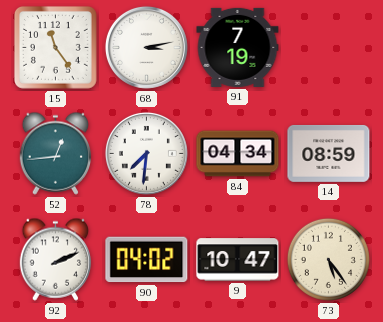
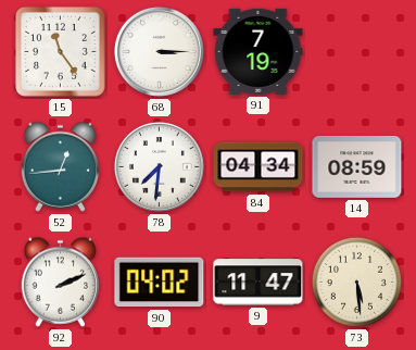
68: 3:13 -> 3:15
9: 10:47 -> 11:47
73: 5:24 -> 5:29
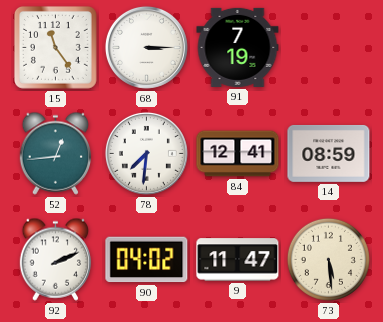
84: 04:34 -> 12:41
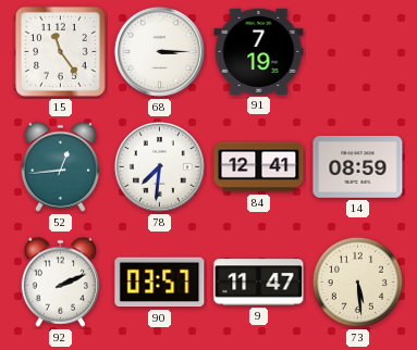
90: 04:02 -> 03:57
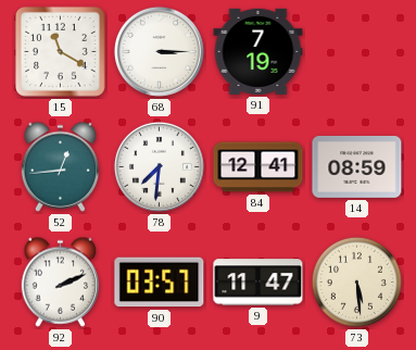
15: 11:24 -> 11:20
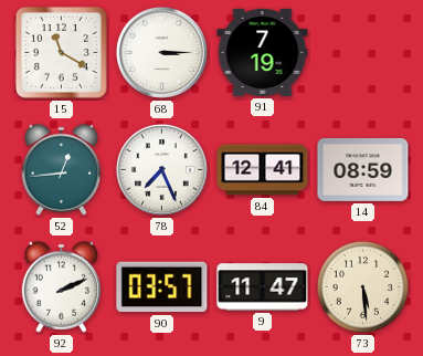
78: 7:31 -> 7:26
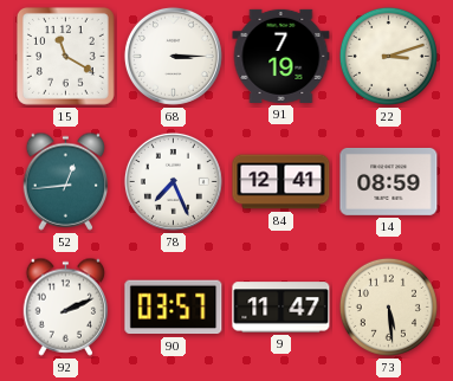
22: none -> 3:12
